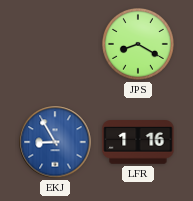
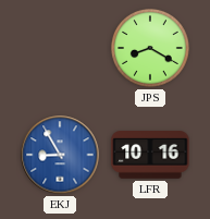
LFR: 1:16 -> 10:16
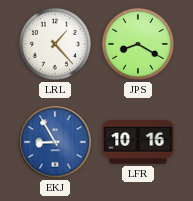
LRL: none -> 1:23
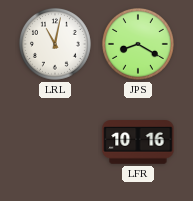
LRL: 1:23 -> 11:02
EKJ: 8:55 -> none
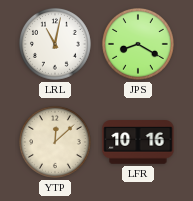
YTP: none -> 12:08
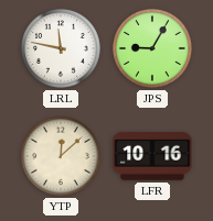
LRL: 11:02 -> 11:47
JPS: 8:20 -> 9:05
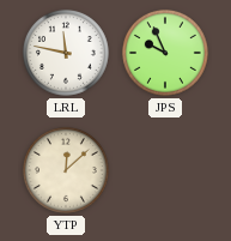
JPS: 9:05 -> 9:56
LFR: 10:16 -> none
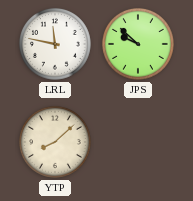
JPS: 9:56 -> 9:52
YTP: 12:08 -> 8:08
